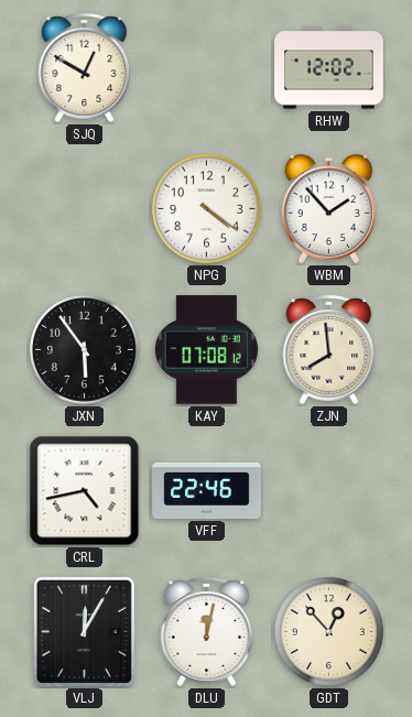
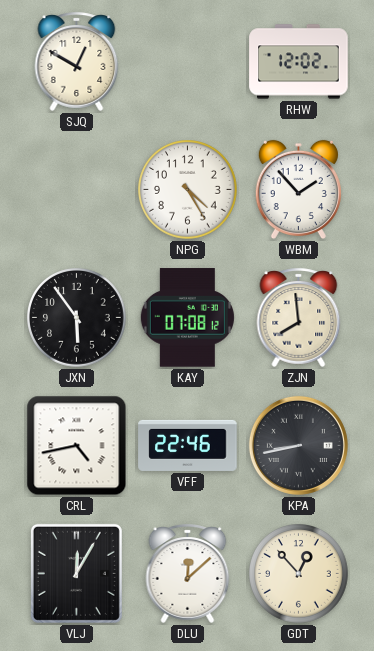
NPG: 4:21 -> 4:25
KPA: none -> 8:43
DLU: 12:02 -> 12:08
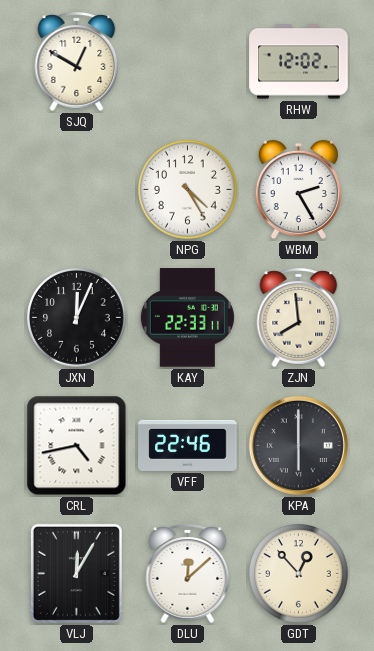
WBM: 1:53 -> 2:25
JXN: 5:54 -> 12:04
KAY: 07:08 -> 22:33
KPA: 8:43 -> 6:00
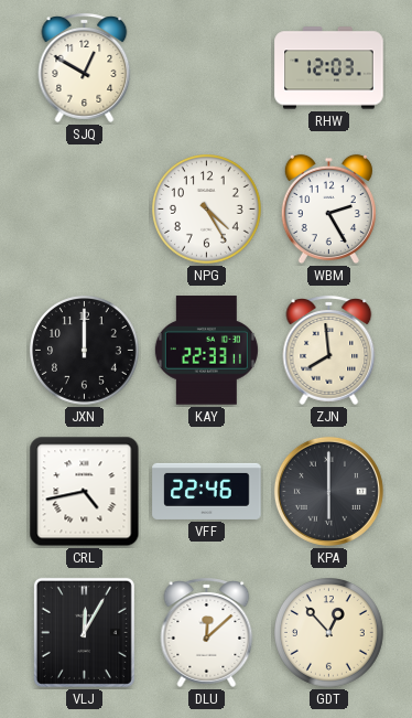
RHW: 12:02 -> 12:03
JXN: 12:04 -> 12:00
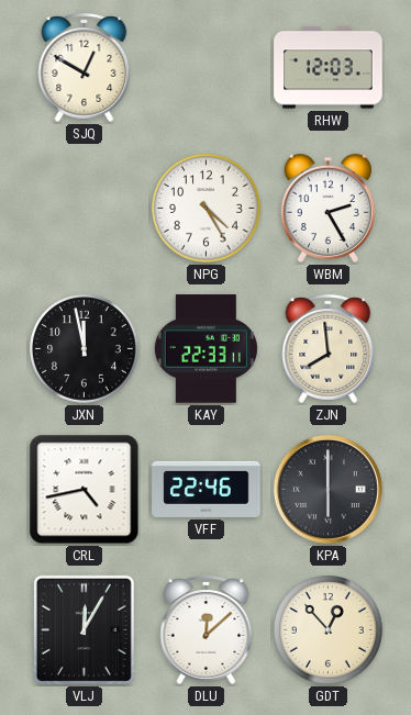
JXN: 12:00 -> 11:58
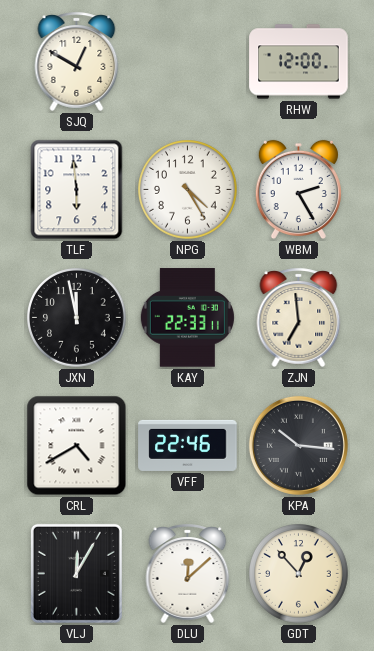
RHW: 12:03 -> 12:00
TLF: none -> 5:59
ZJN: 7:59 -> 6:59
CRL: 4:43 -> 4:40
KPA: 6:00 -> 10:16
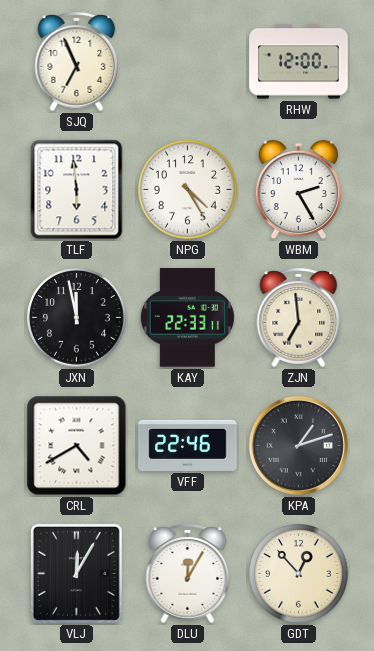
SJQ: 12:50 -> 6:56
KPA: 10:16 -> 1:12
DLU: 12:08 -> 12:05
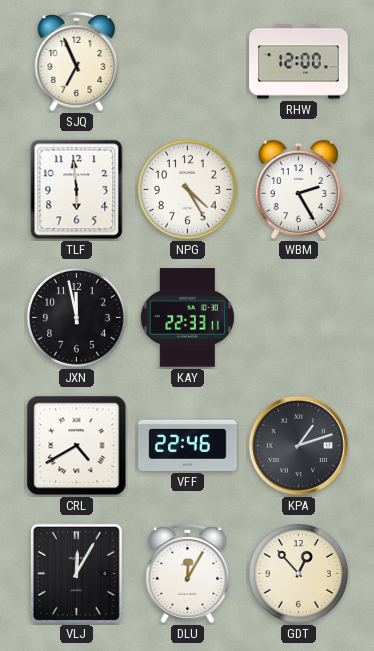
ZJN: 6:59 -> none
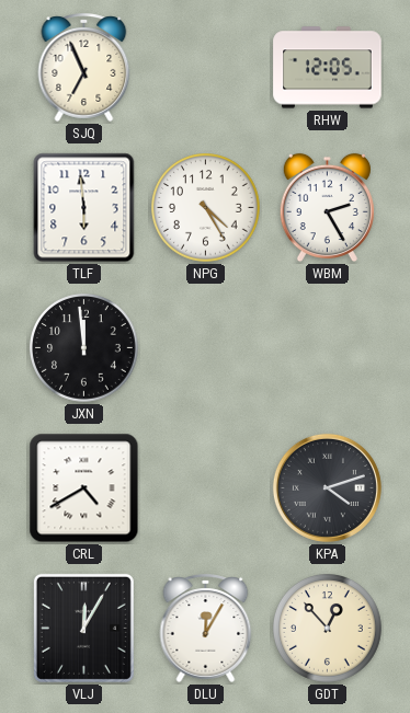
RHW: 12:00 -> 12:05
JXN: 11:58 -> 11:59
KAY: 22:33 -> none
VFF: 22:46 -> none
KPA: 1:12 -> 4:12
